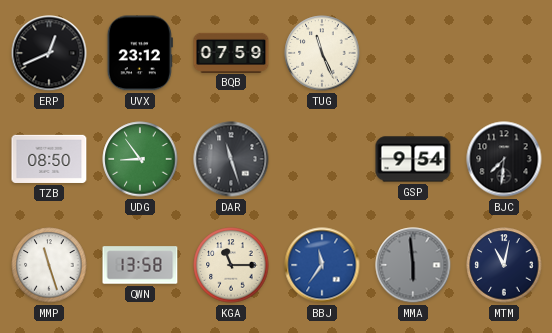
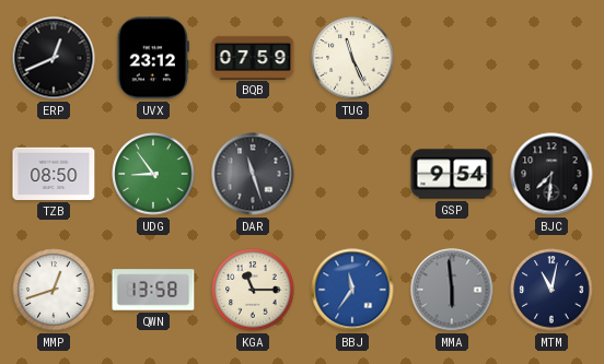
MMP: 11:27 -> 12:42
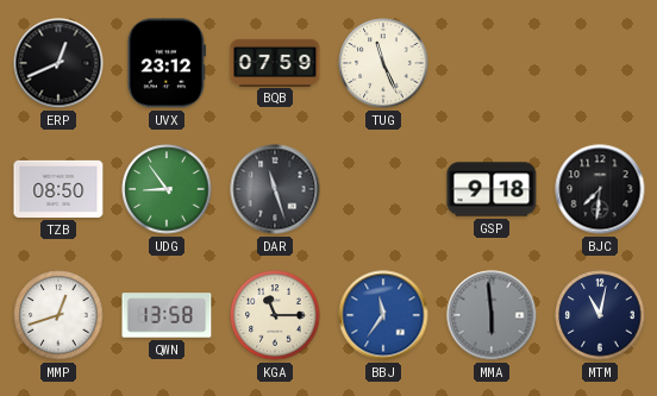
GSP: 9:54 -> 9:18
